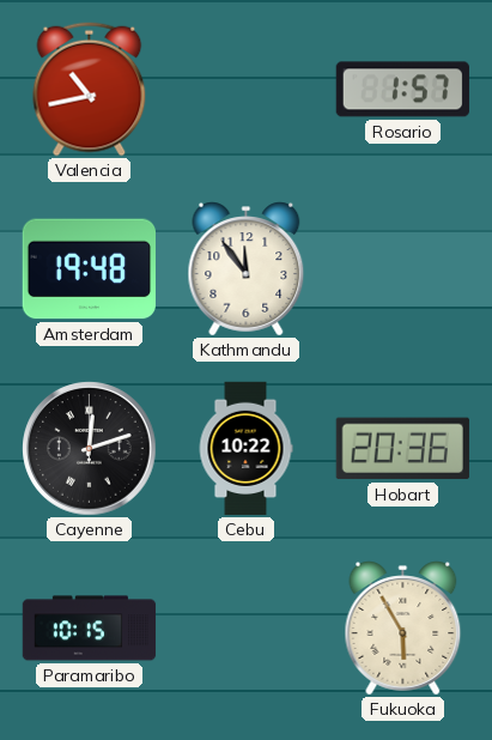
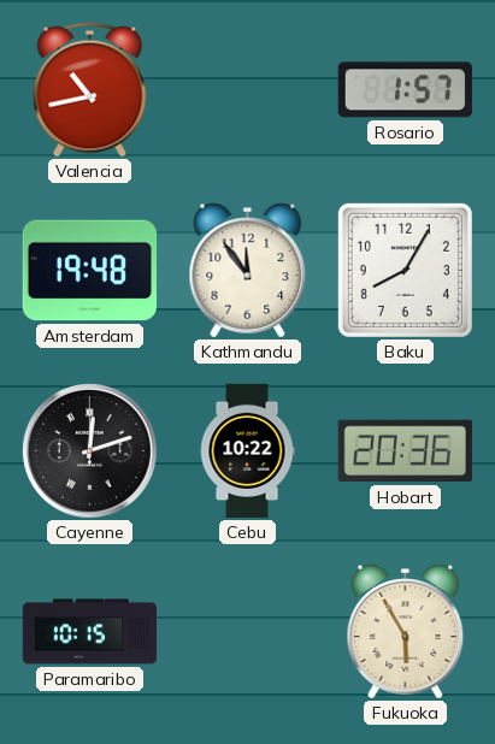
Baku: none -> 8:05
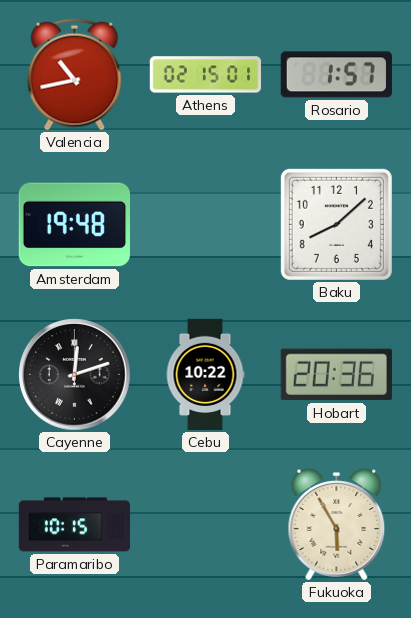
Athens: none -> 02:15
Kathmandu: 11:54 -> none
Baku: 8:05 -> 8:08
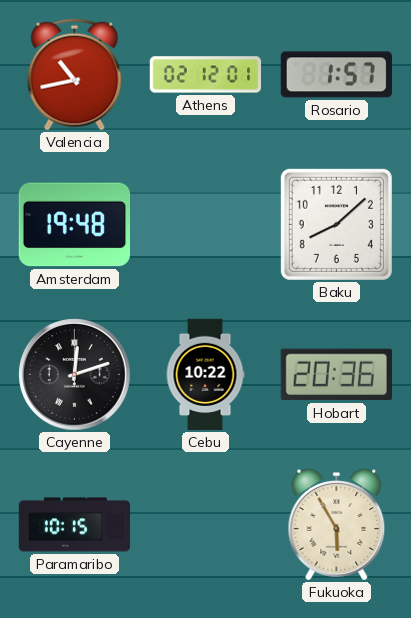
Athens: 02:15 -> 02:12
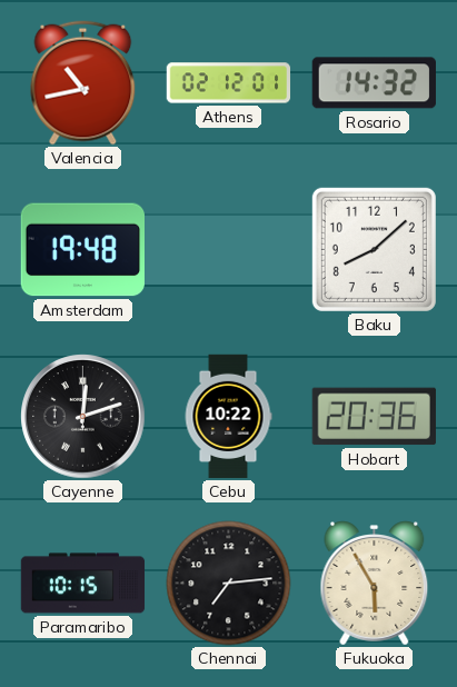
Rosario: 1:57 -> 14:32
Chennai: none -> 7:14
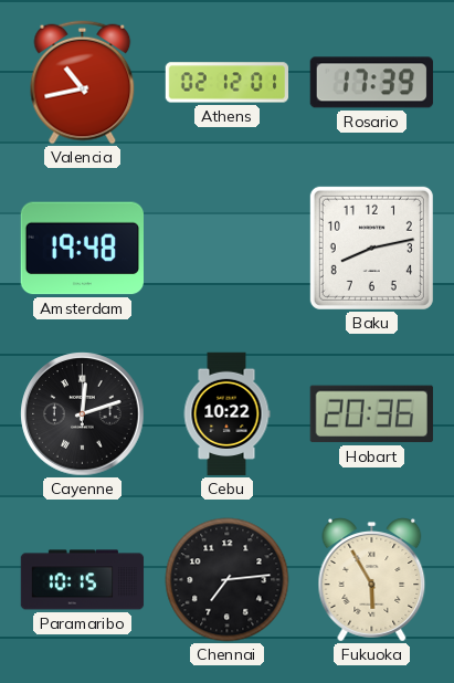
Rosario: 14:32 -> 17:39
Baku: 8:08 -> 8:13
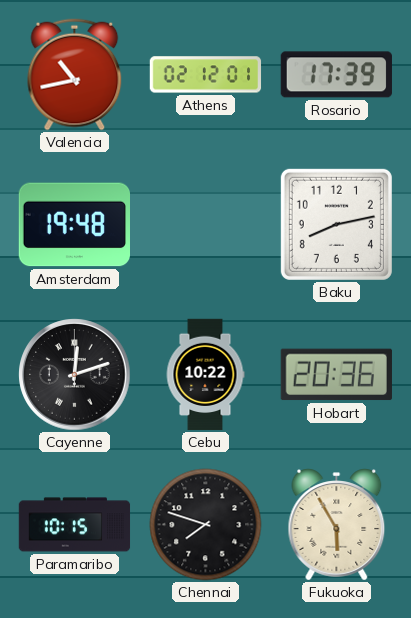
Chennai: 7:14 -> 7:48
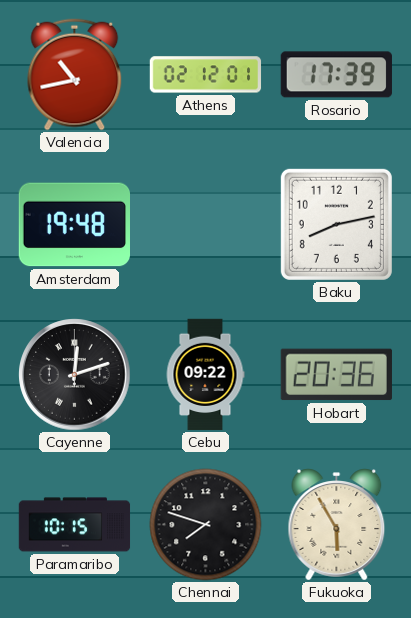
Cebu: 10:22 -> 09:22
